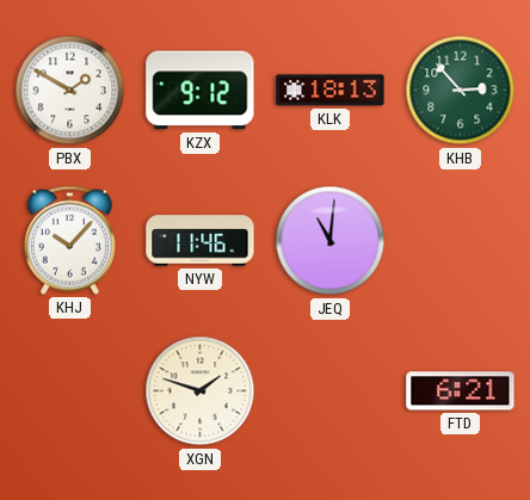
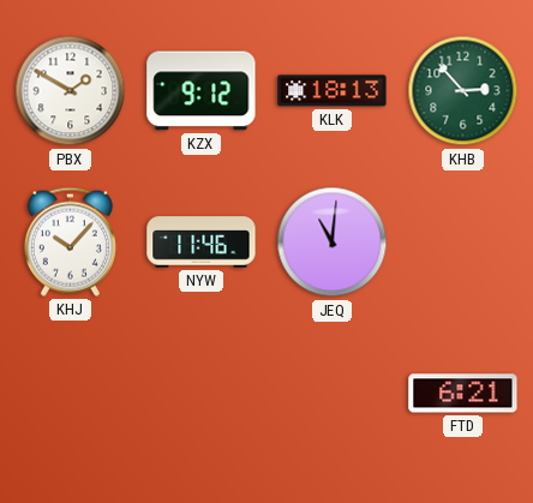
XGN: 1:48 -> none
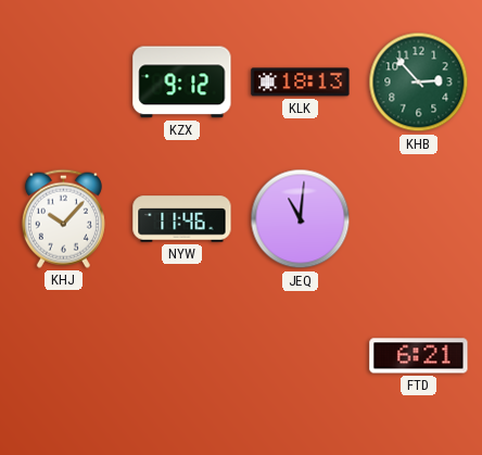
PBX: 1:50 -> none
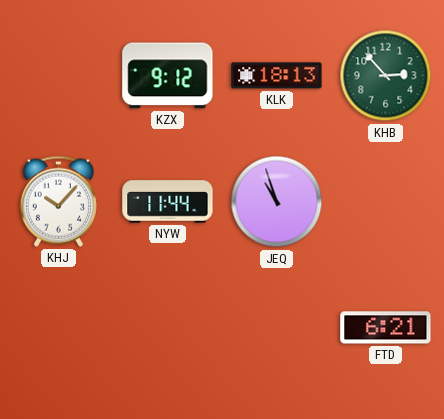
NYW: 11:46 -> 11:44
JEQ: 11:01 -> 10:57
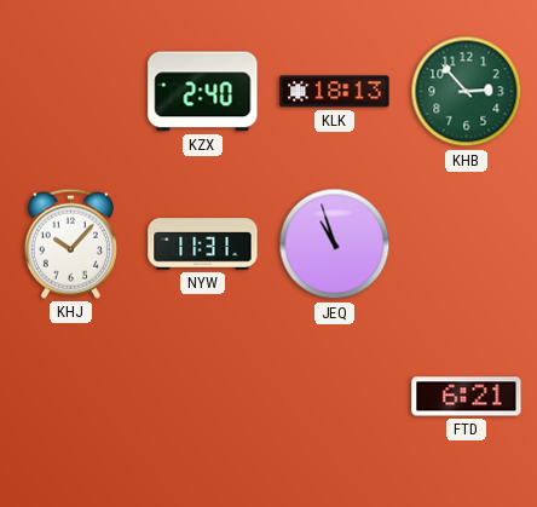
KZX: 9:12 -> 2:40
NYW: 11:44 -> 11:31
